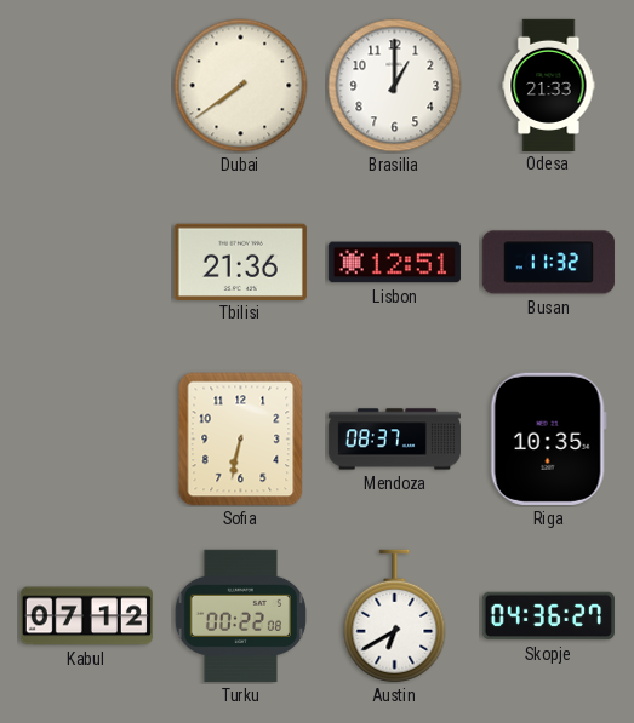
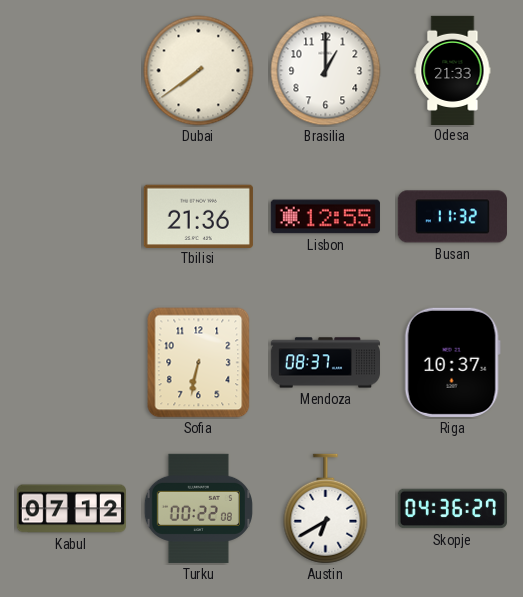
Lisbon: 12:51 -> 12:55
Riga: 10:35 -> 10:37
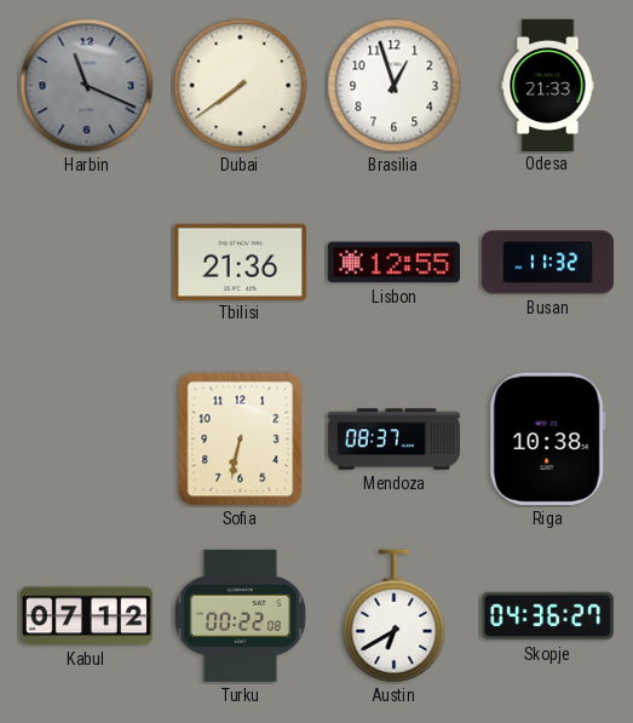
Harbin: none -> 11:19
Brasilia: 1:00 -> 12:57
Riga: 10:37 -> 10:38
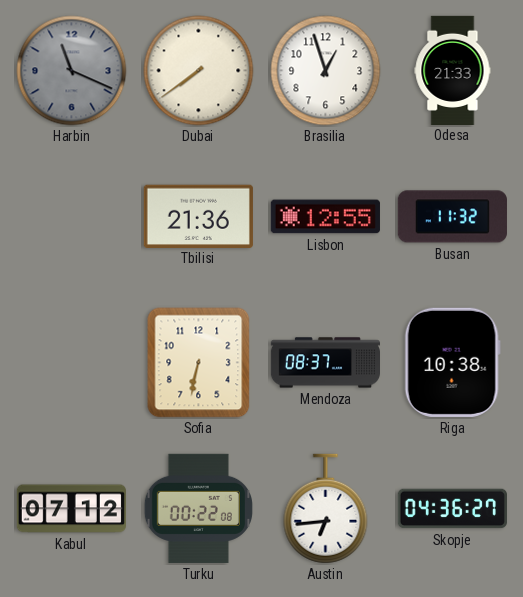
Austin: 6:40 -> 6:44
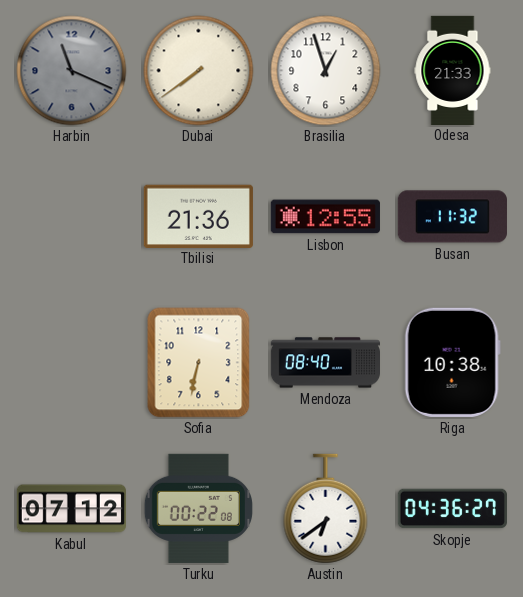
Mendoza: 08:37 -> 08:40
Austin: 6:44 -> 6:39
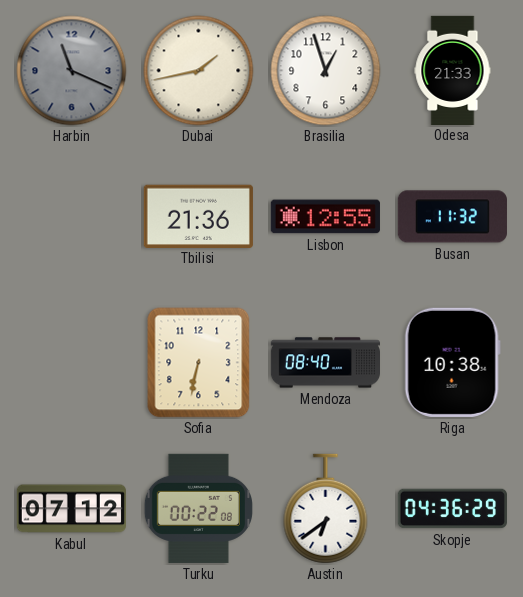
Dubai: 7:39 -> 1:43
Skopje: 04:36:27 -> 04:36:29
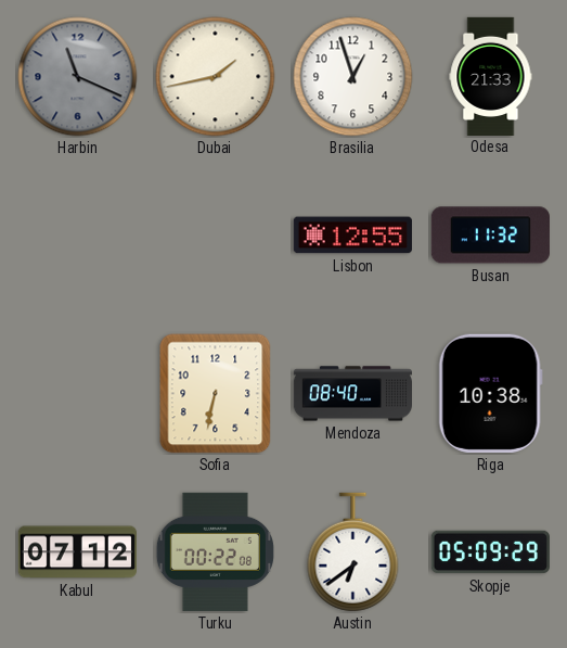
Tbilisi: 21:36 -> none
Skopje: 04:36 -> 05:09
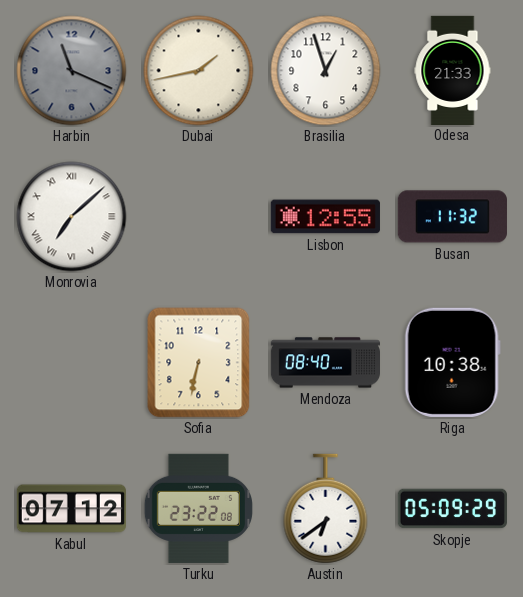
Monrovia: none -> 7:08
Turku: 00:22 -> 23:22
